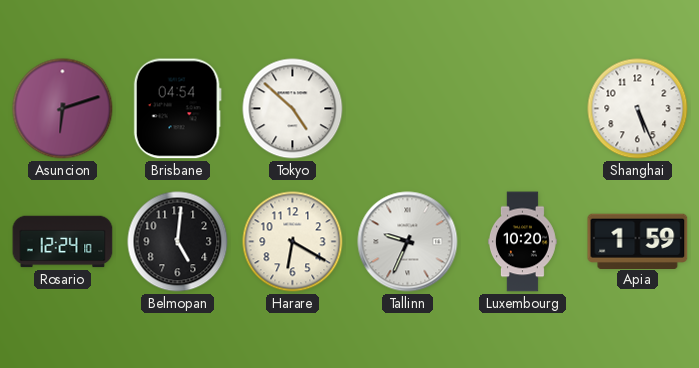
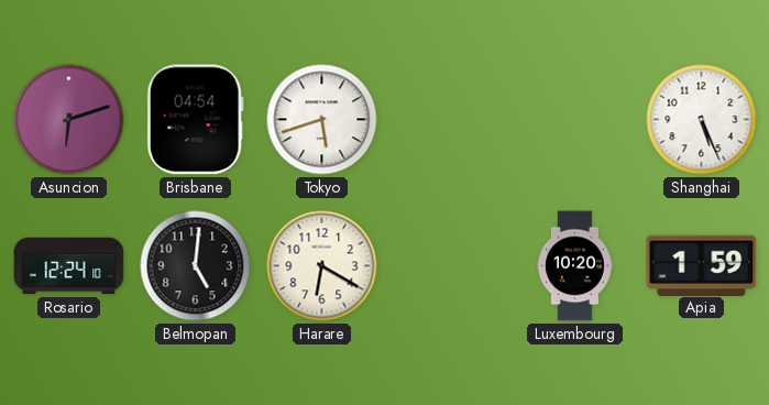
Tokyo: 4:52 -> 5:42
Tallinn: 9:34 -> none
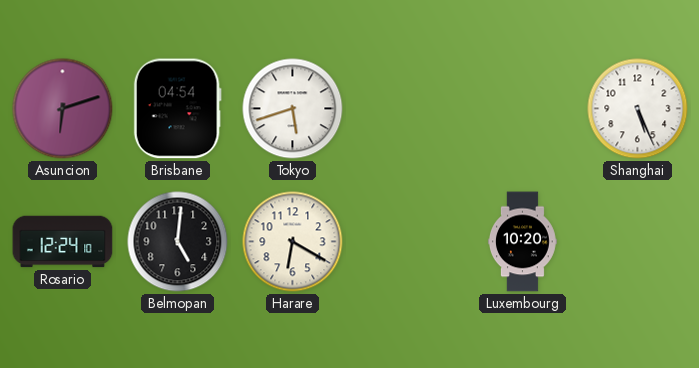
Apia: 1:59 -> none
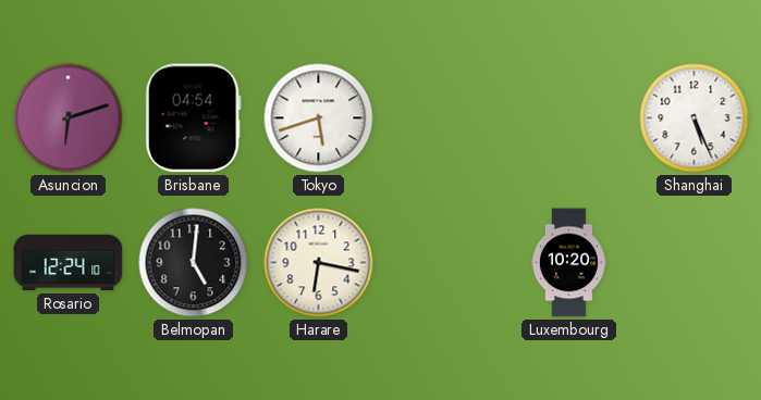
Harare: 6:20 -> 6:17
